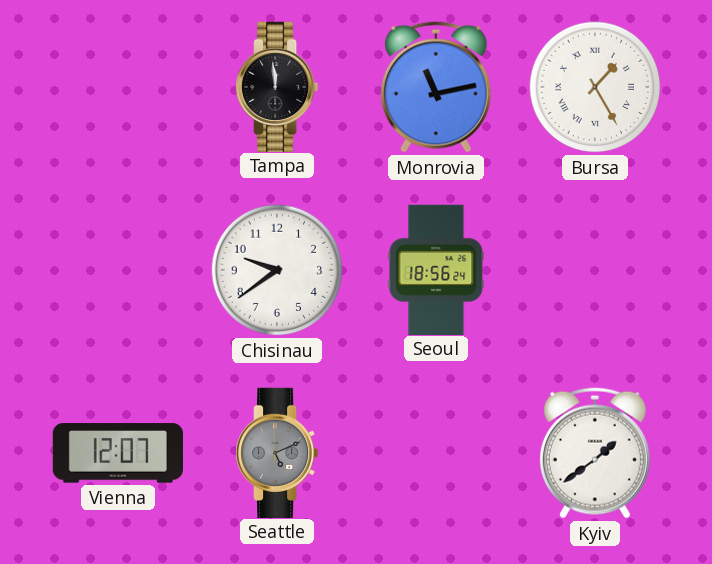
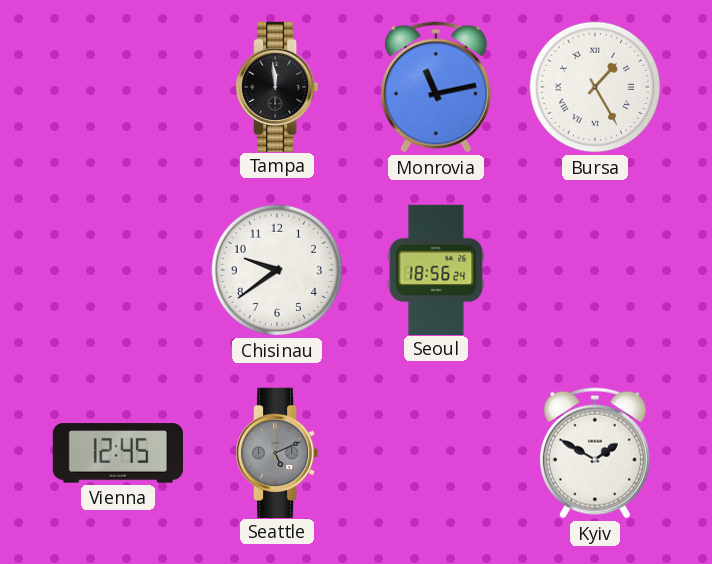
Vienna: 12:07 -> 12:45
Kyiv: 1:39 -> 1:50
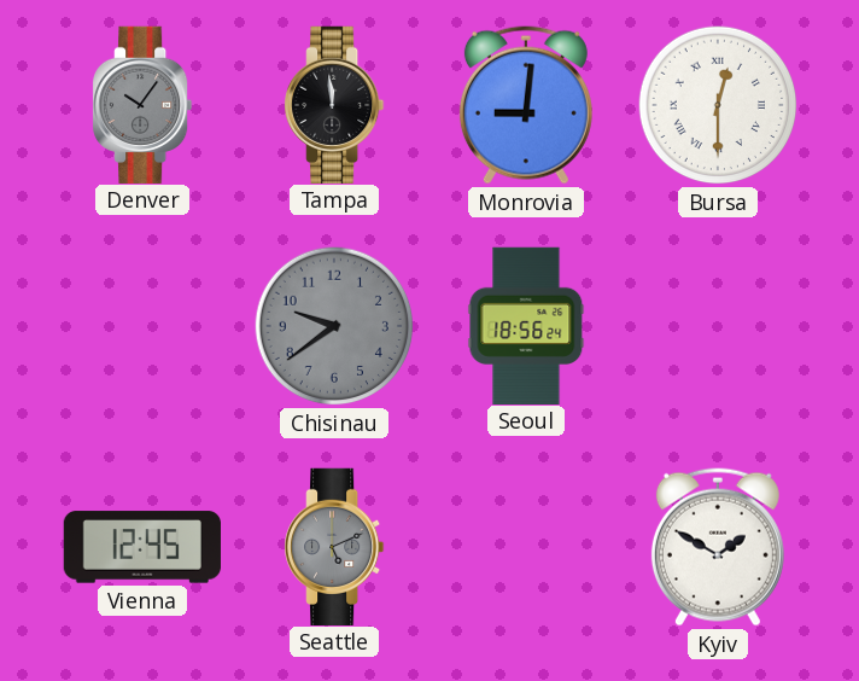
Denver: none -> 10:06
Monrovia: 11:13 -> 9:01
Bursa: 1:25 -> 12:30
Chisinau dial: white -> grey
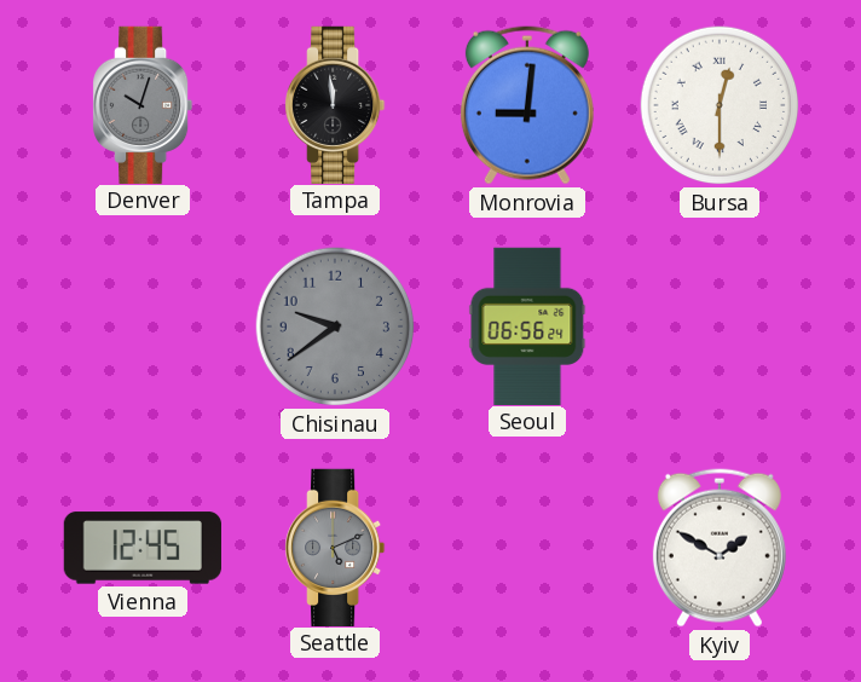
Denver: 10:06 -> 10:03
Seoul: 18:56 -> 06:56
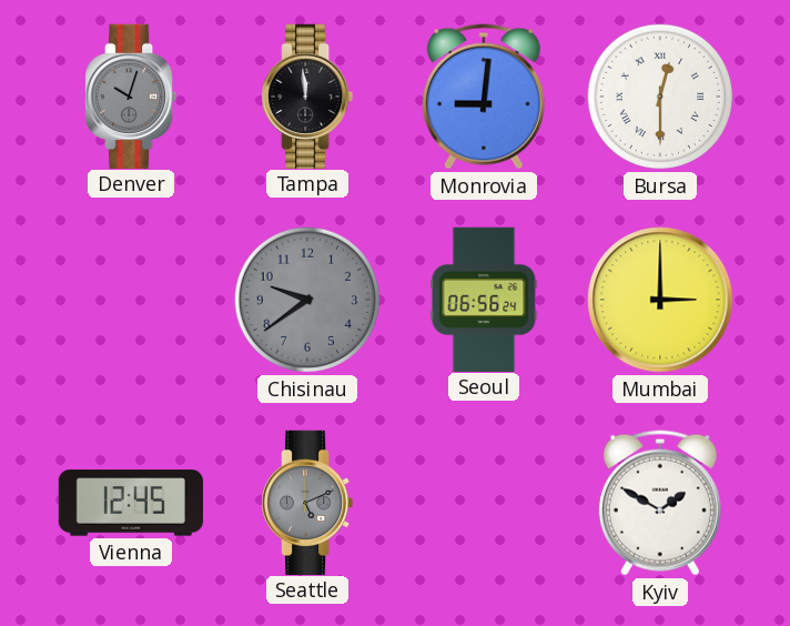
Mumbai: none -> 3:00
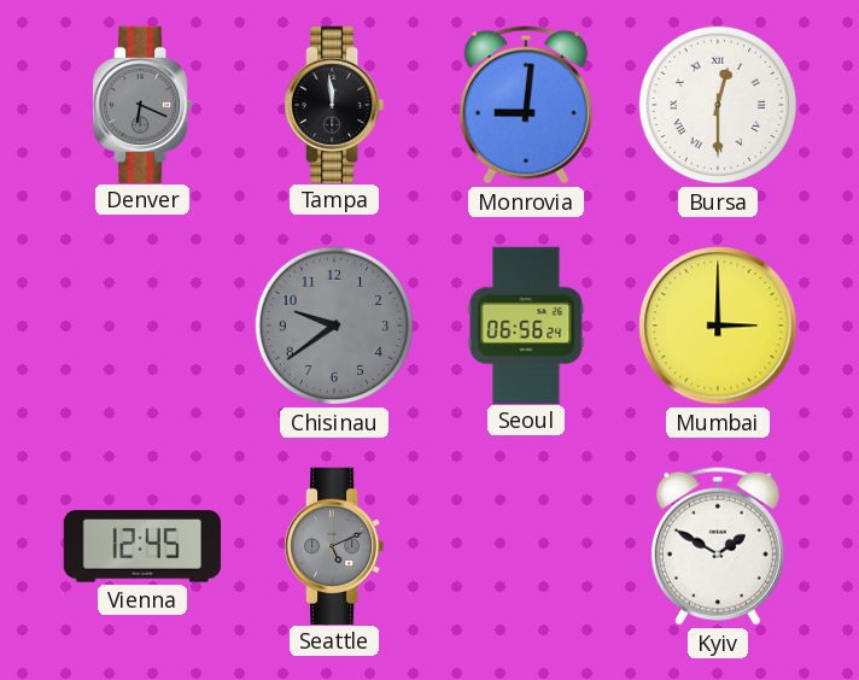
Denver: 10:03 -> 6:19
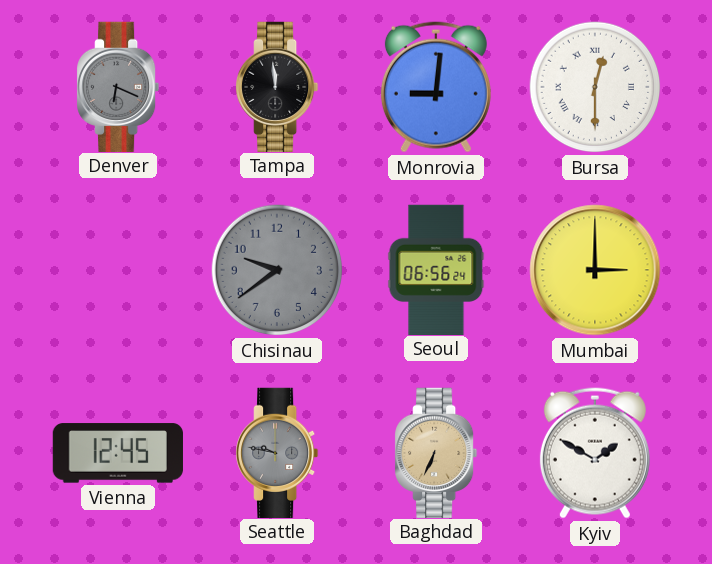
Seattle: 5:11 -> 9:47
Baghdad: none -> 6:34
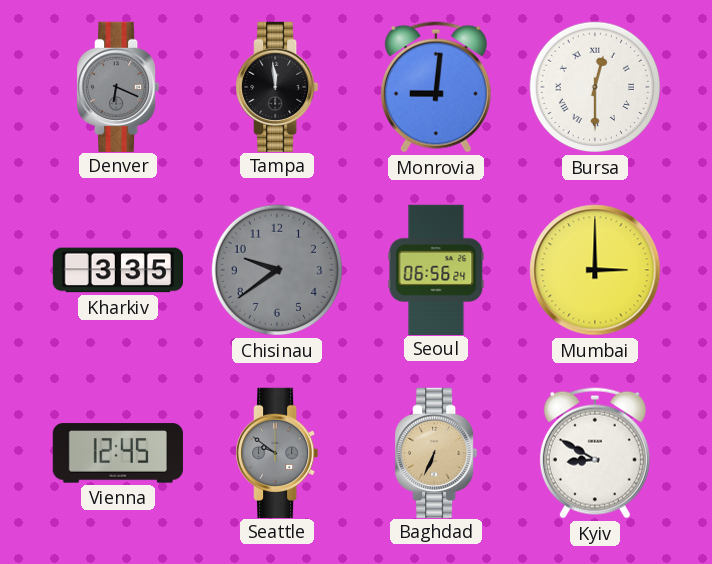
Kharkiv: none -> 3:35
Seattle: 9:47 -> 9:51
Kyiv: 1:50 -> 8:50
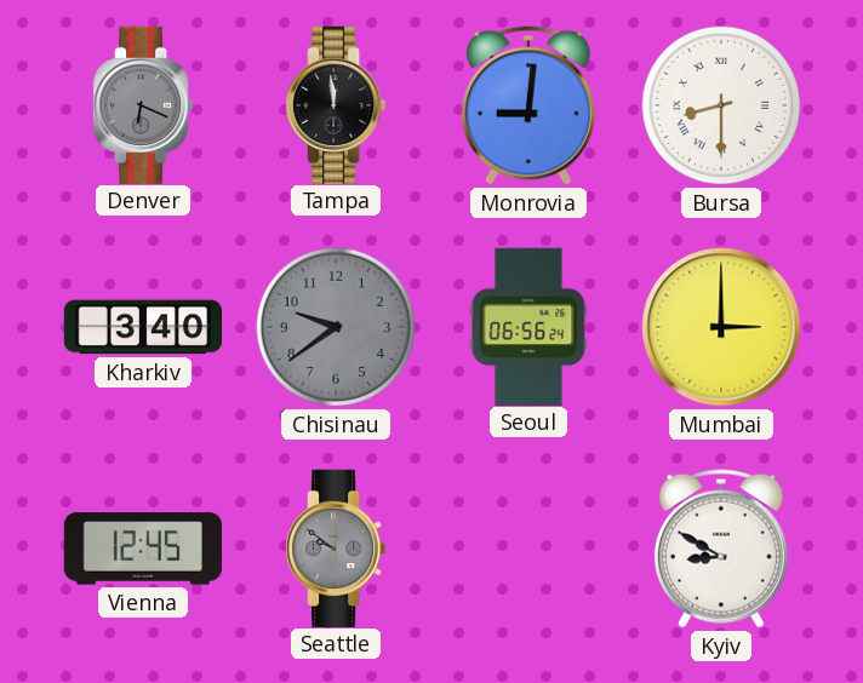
Bursa: 12:30 -> 8:30
Kharkiv: 3:35 -> 3:40
Baghdad: 6:34 -> none
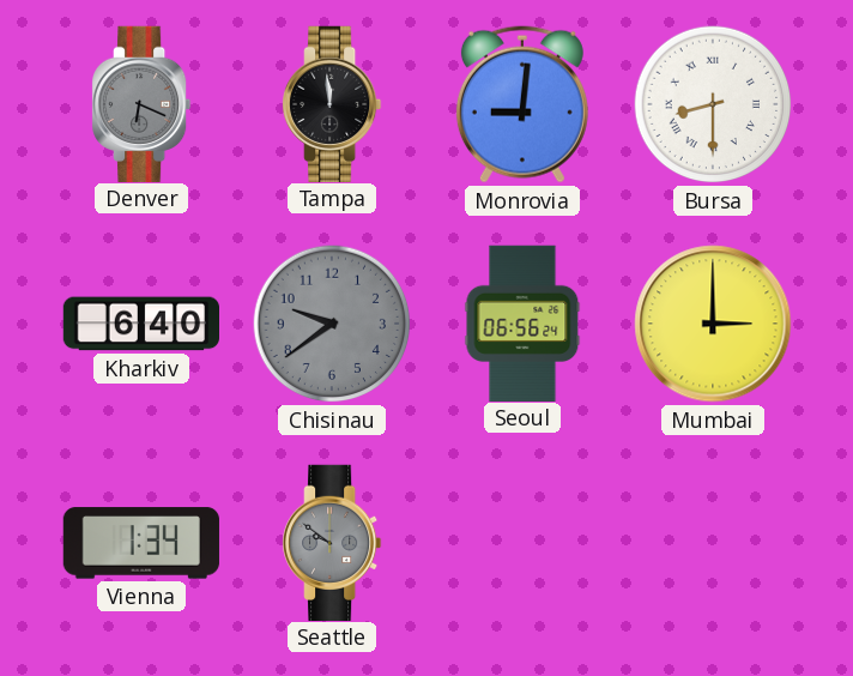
Kharkiv: 3:40 -> 6:40
Vienna: 12:45 -> 1:34
Kyiv: 8:50 -> none
